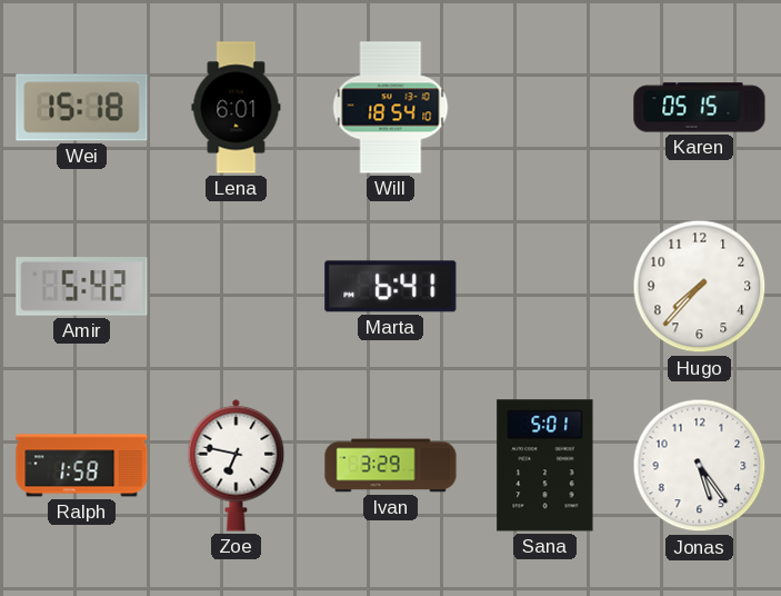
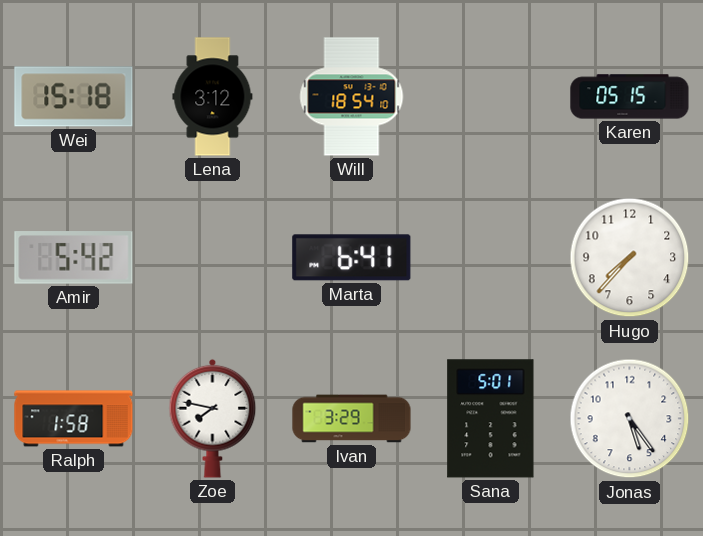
Lena: 6:01 -> 3:12
Zoe: 6:47 -> 7:47
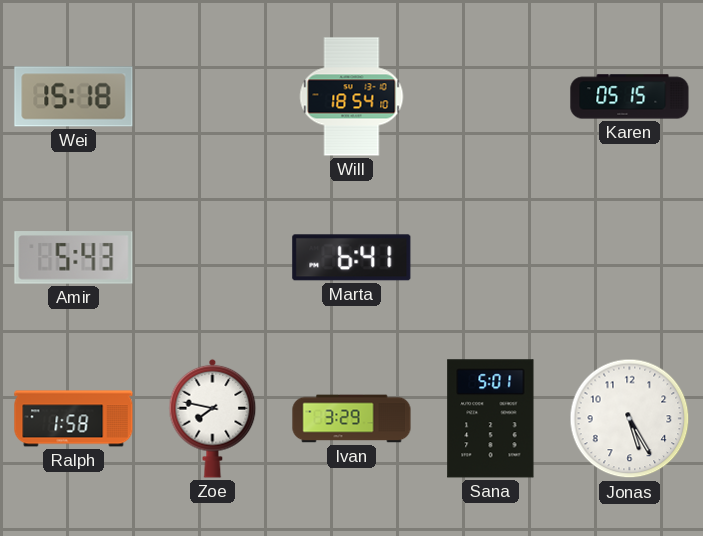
Lena: 3:12 -> none
Amir: 5:42 -> 5:43
Hugo: 7:37 -> none
Jonas: 5:24 -> 5:25
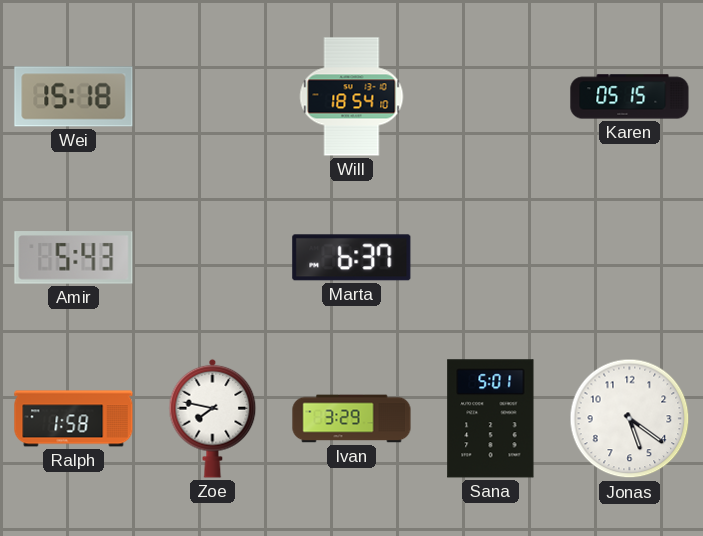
Marta: 6:41 -> 6:37
Jonas: 5:25 -> 5:21
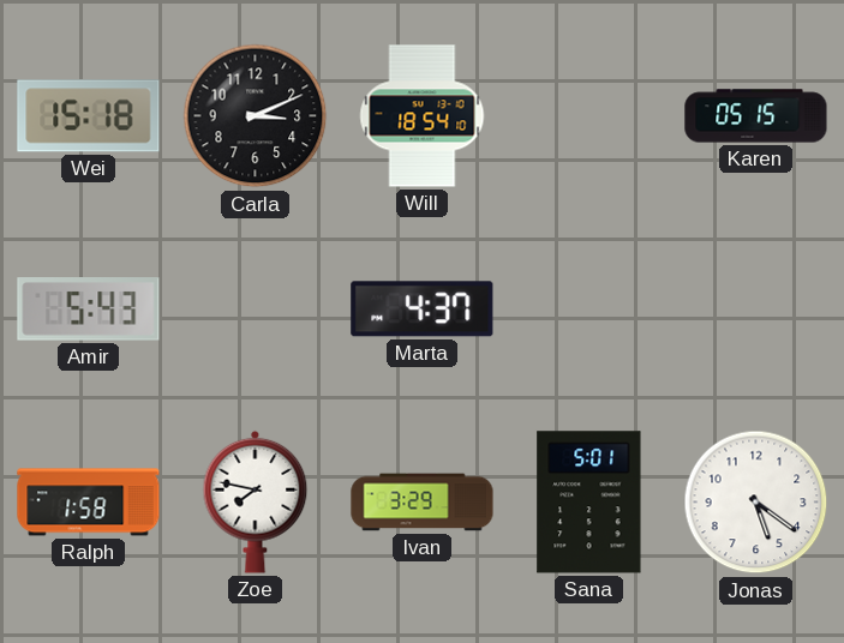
Carla: none -> 3:11
Marta: 6:37 -> 4:37
